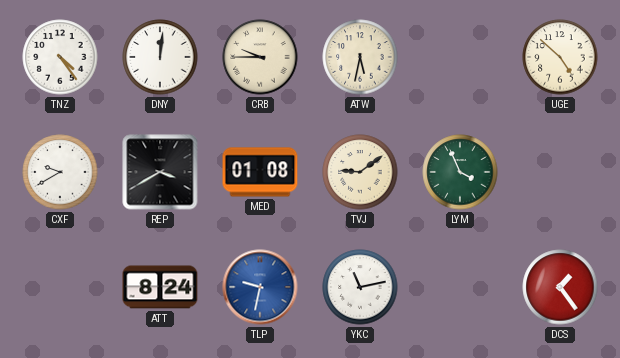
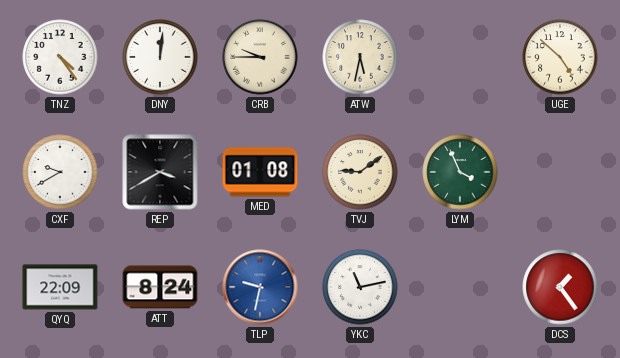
QYQ: none -> 22:09
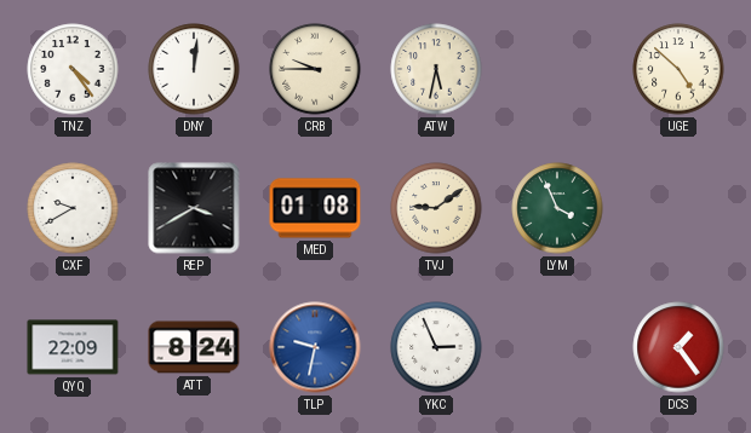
YKC: 11:13 -> 2:56
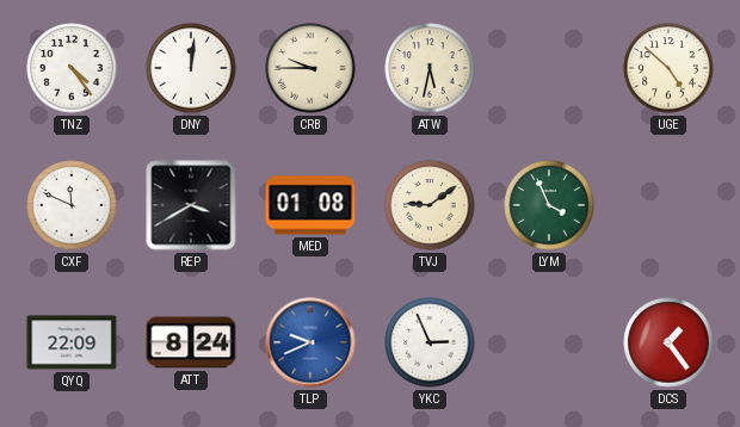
CXF: 9:40 -> 11:49
TLP: 9:32 -> 9:41
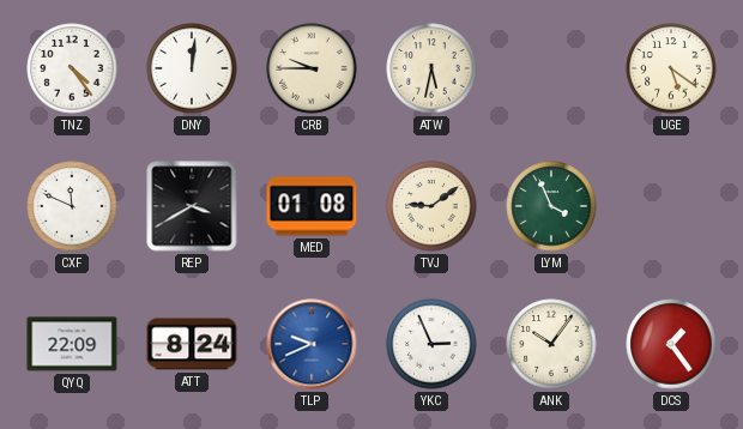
UGE: 4:52 -> 5:21
ANK: none -> 10:06
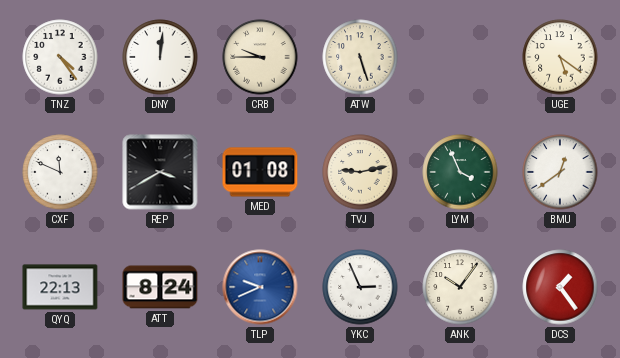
ATW: 5:32 -> 5:27
TVJ: 9:09 -> 9:13
BMU: none -> 12:39
QYQ: 22:09 -> 22:13
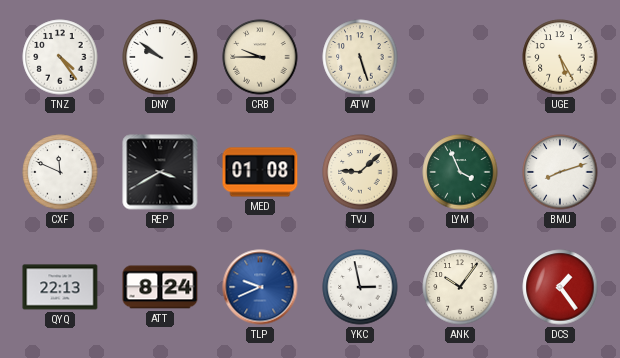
DNY: 12:01 -> 9:51
UGE: 5:21 -> 5:25
TVJ: 9:13 -> 9:08
BMU: 12:39 -> 8:12
YKC: 2:56 -> 2:58
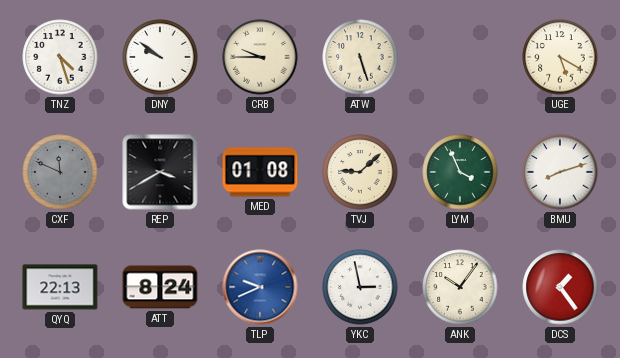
TNZ: 4:24 -> 4:27
UGE: 5:25 -> 5:20
CXF dial: white -> grey
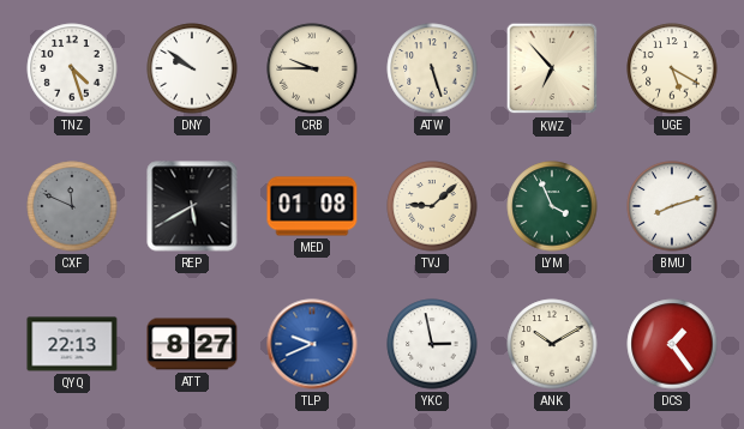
KWZ: none -> 6:53
REP: 3:40 -> 5:40
ATT: 8:24 -> 8:27
ANK: 10:06 -> 10:10
